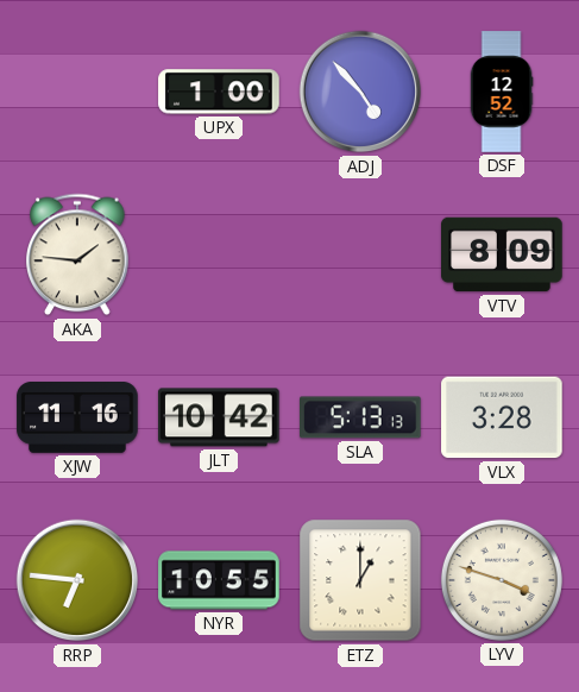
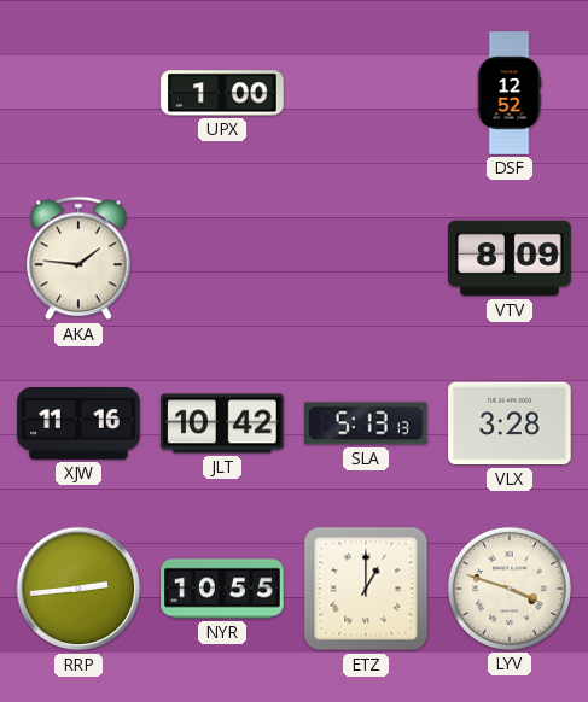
ADJ: 4:53 -> none
RRP: 6:46 -> 2:44
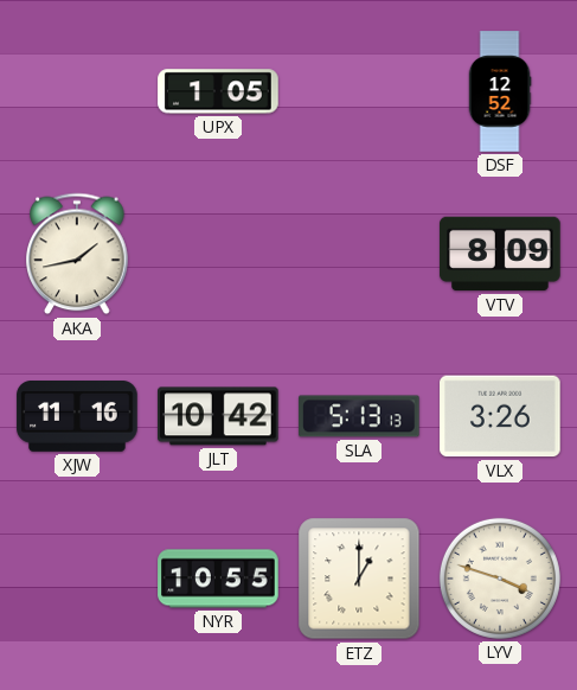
UPX: 1:00 -> 1:05
AKA: 1:46 -> 1:43
VLX: 3:28 -> 3:26
RRP: 2:44 -> none
